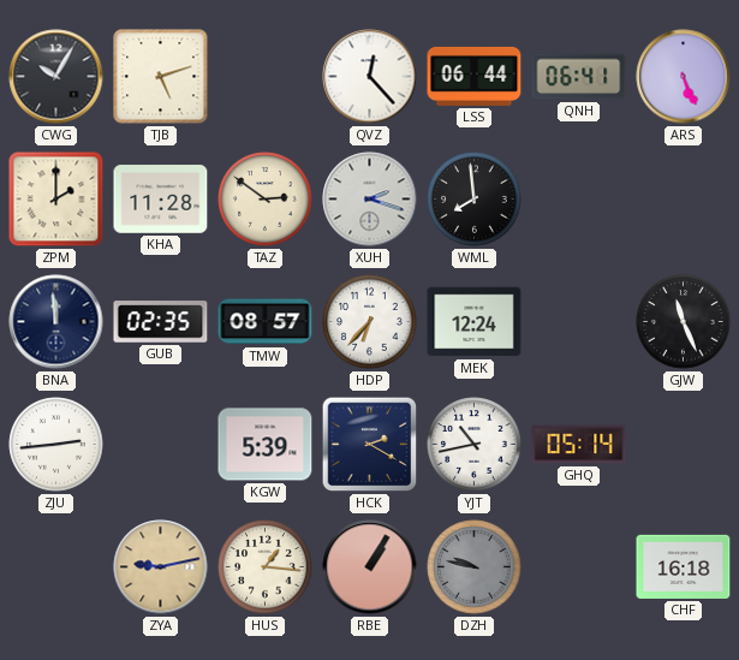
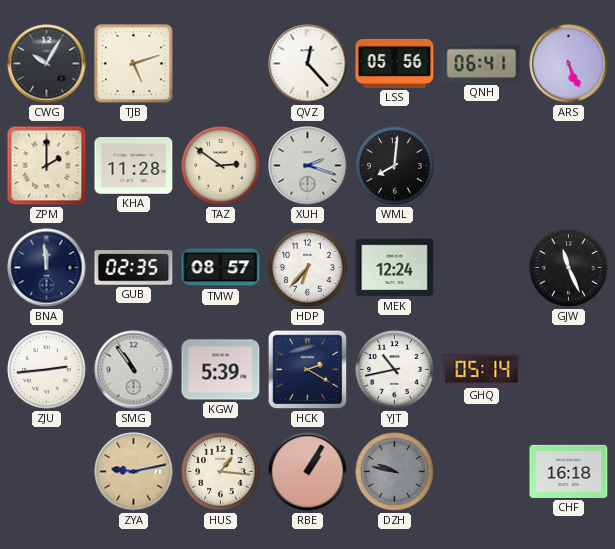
LSS: 06:44 -> 05:56
WML: 7:59 -> 8:01
SMG: none -> 10:54
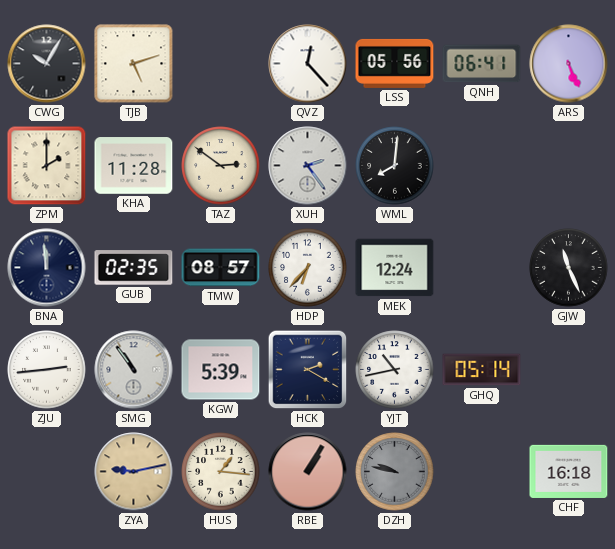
XUH: 2:18 -> 2:24
